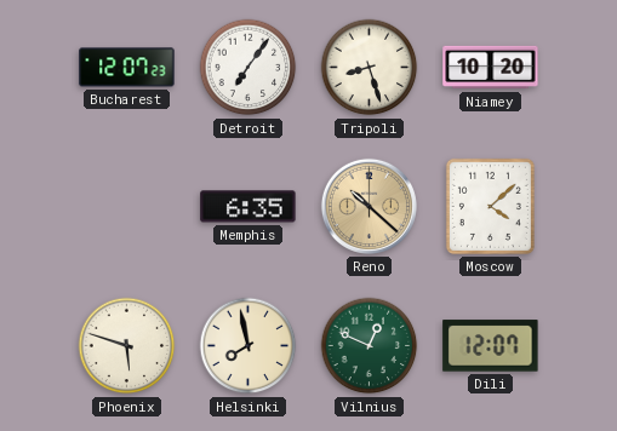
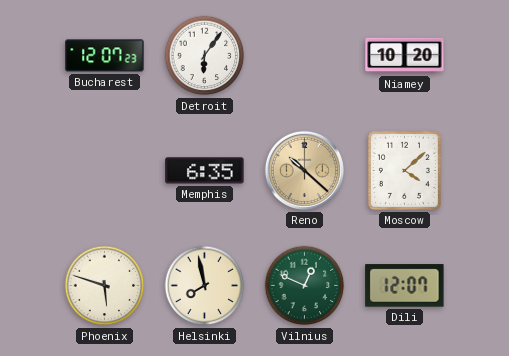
Detroit: 7:06 -> 6:06
Tripoli: 8:27 -> none
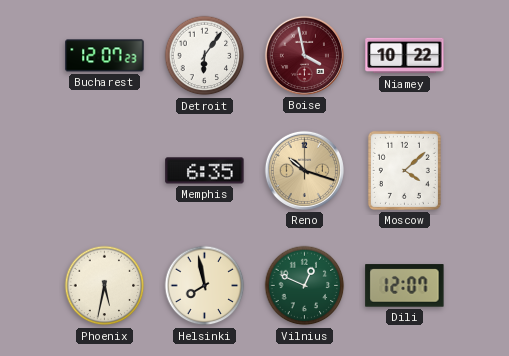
Boise: none -> 3:58
Niamey: 10:20 -> 10:22
Reno: 10:22 -> 10:18
Phoenix: 5:48 -> 5:32
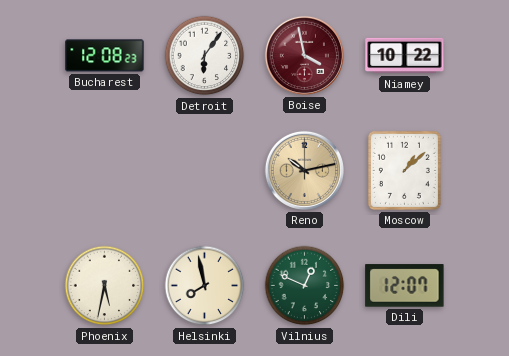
Bucharest: 12:07 -> 12:08
Memphis: 6:35 -> none
Reno: 10:18 -> 10:13
Moscow: 4:08 -> 1:08
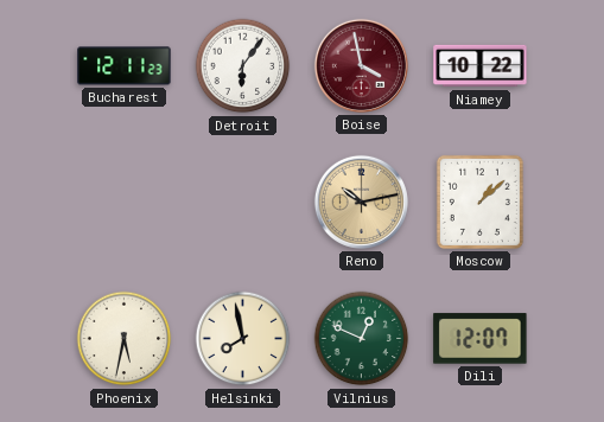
Bucharest: 12:08 -> 12:11
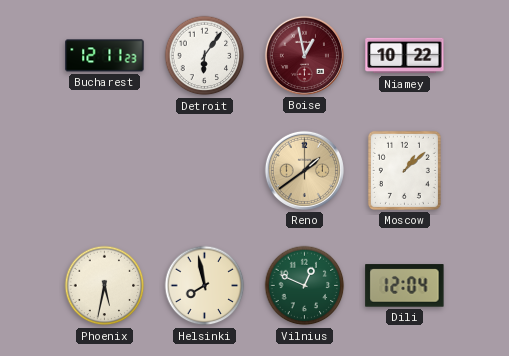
Boise: 3:58 -> 12:58
Reno: 10:13 -> 1:39
Dili: 12:07 -> 12:04
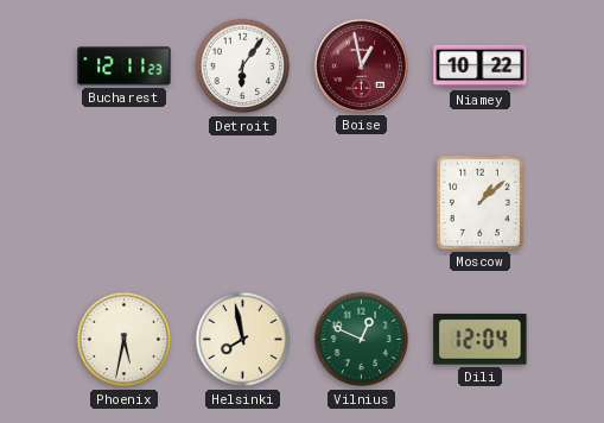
Reno: 1:39 -> none
